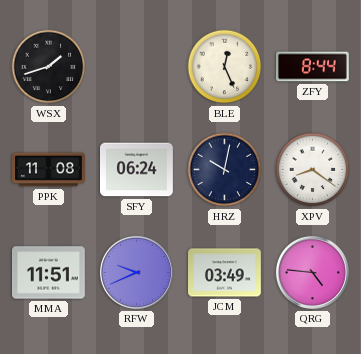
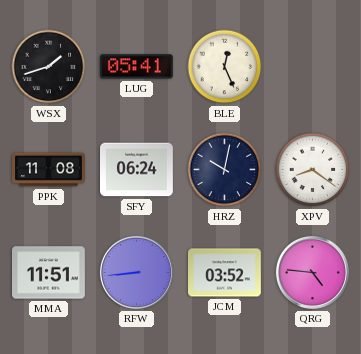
LUG: none -> 05:41
ZFY: 8:44 -> none
RFW: 9:41 -> 8:44
JCM: 03:49 -> 03:52
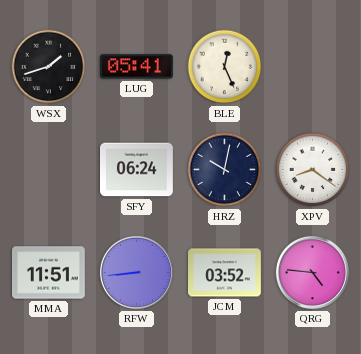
PPK: 11:08 -> none
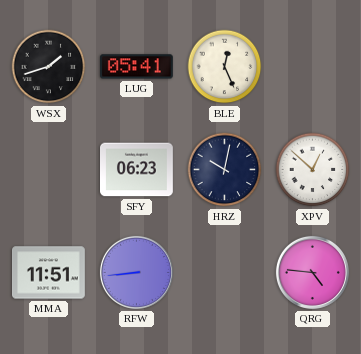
SFY: 06:24 -> 06:23
XPV: 8:21 -> 12:52
JCM: 03:52 -> none
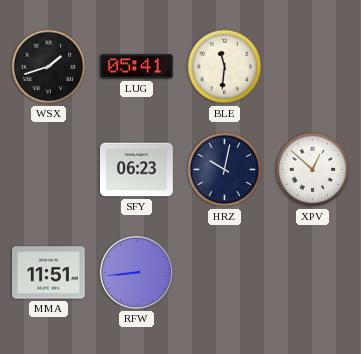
BLE: 12:26 -> 11:31
QRG: 4:46 -> none
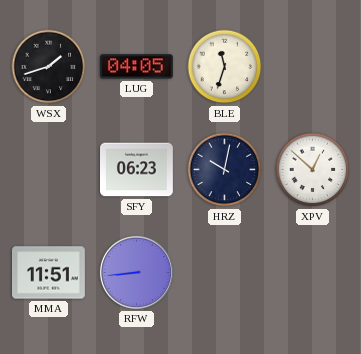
LUG: 05:41 -> 04:05
BLE: 11:31 -> 11:33
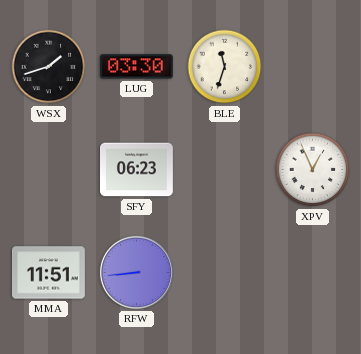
LUG: 04:05 -> 03:30
HRZ: 10:02 -> none
XPV: 12:52 -> 12:56
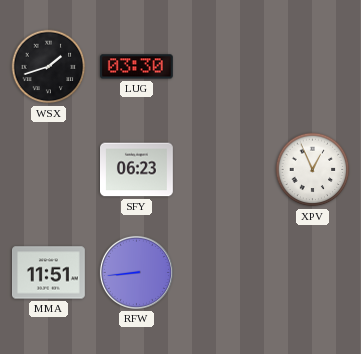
BLE: 11:33 -> none
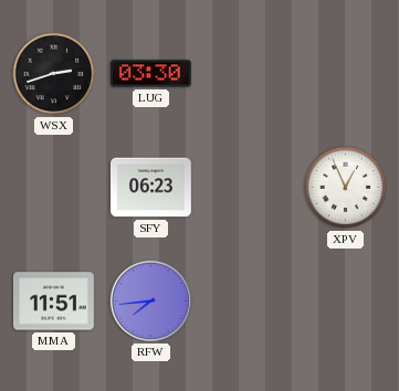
WSX: 1:42 -> 2:42
RFW: 8:44 -> 7:44
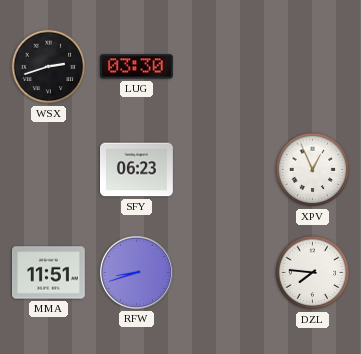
RFW: 7:44 -> 8:42
DZL: none -> 7:46
